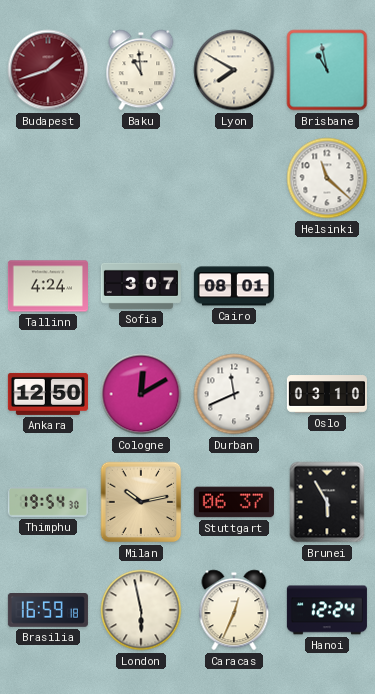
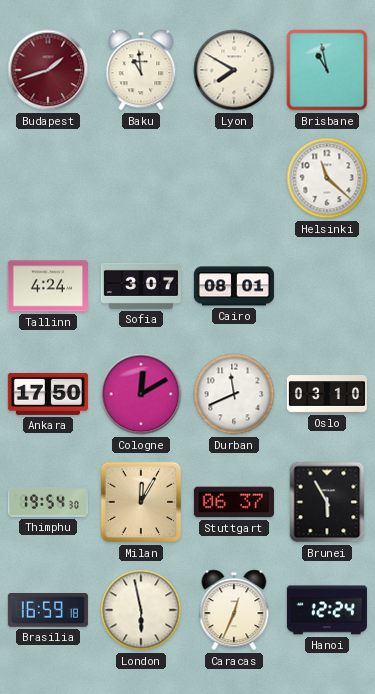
Ankara: 12:50 -> 17:50
Milan: 10:13 -> 12:05
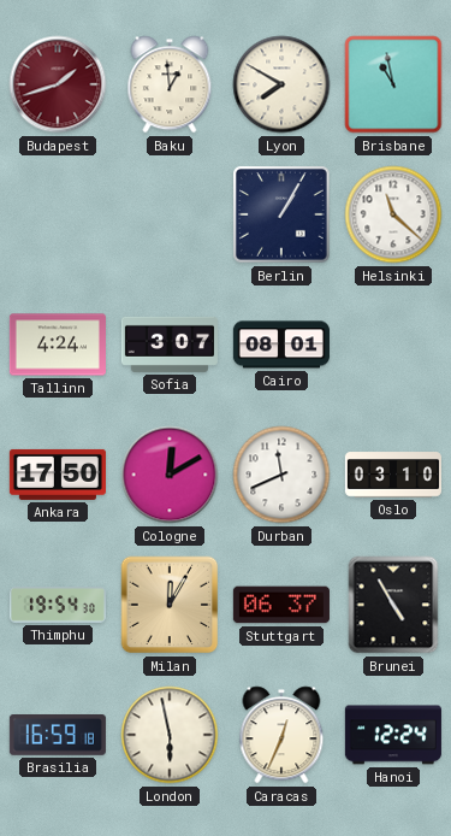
Baku: 10:59 -> 12:59
Berlin: none -> 1:05
Brunei: 5:55 -> 4:55
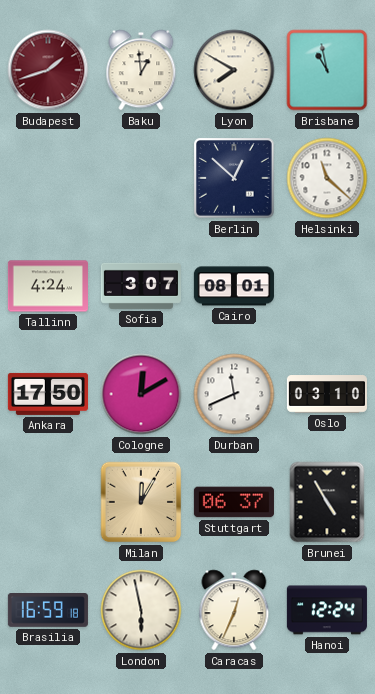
Berlin: 1:05 -> 12:52
Thimphu: 19:54 -> none
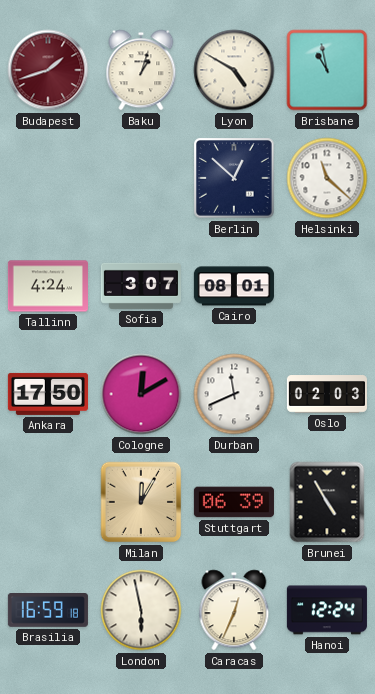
Baku: 12:59 -> 1:03
Lyon: 7:50 -> 4:50
Oslo: 03:10 -> 02:03
Stuttgart: 06:37 -> 06:39
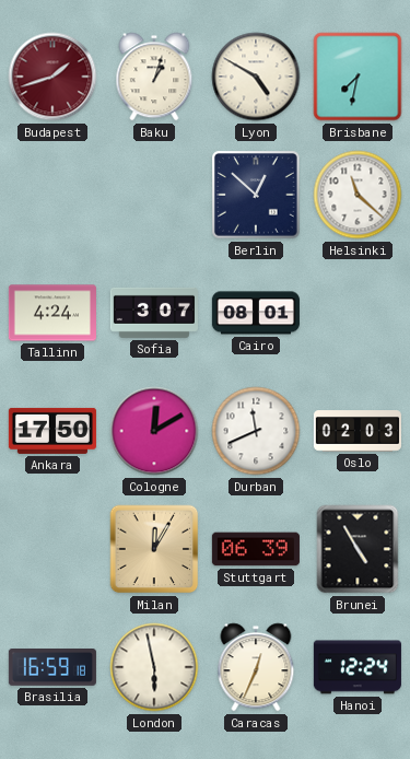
Brisbane: 10:58 -> 7:32
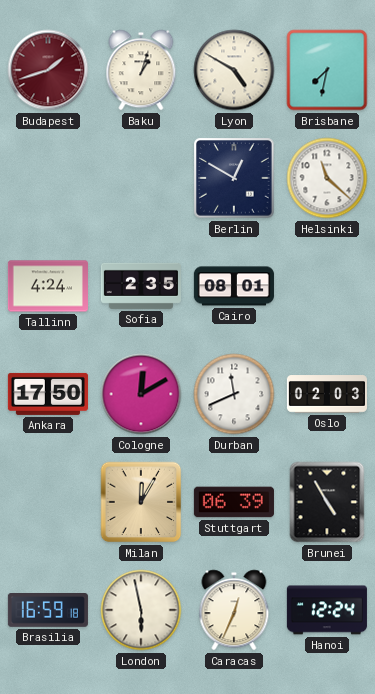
Berlin: 12:52 -> 12:50
Sofia: 3:07 -> 2:35
